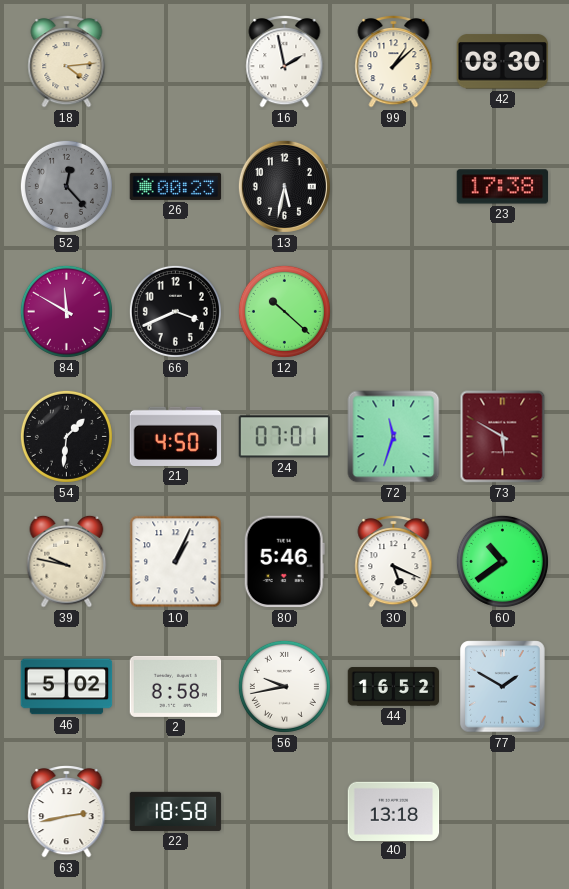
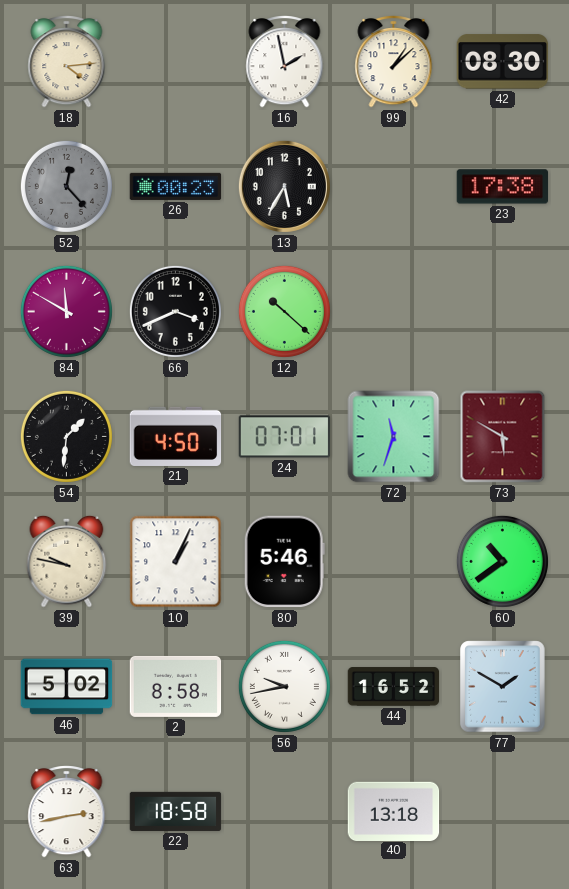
13: 5:32 -> 5:35
30: 5:19 -> none
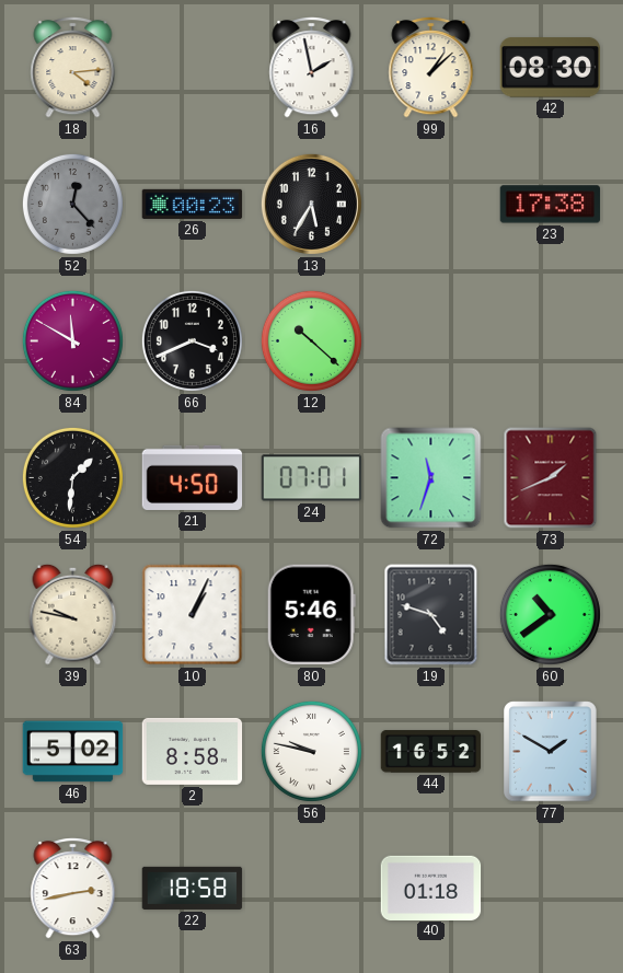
73: 5:50 -> 1:41
19: none -> 4:48
56: 9:43 -> 9:47
40: 13:18 -> 01:18
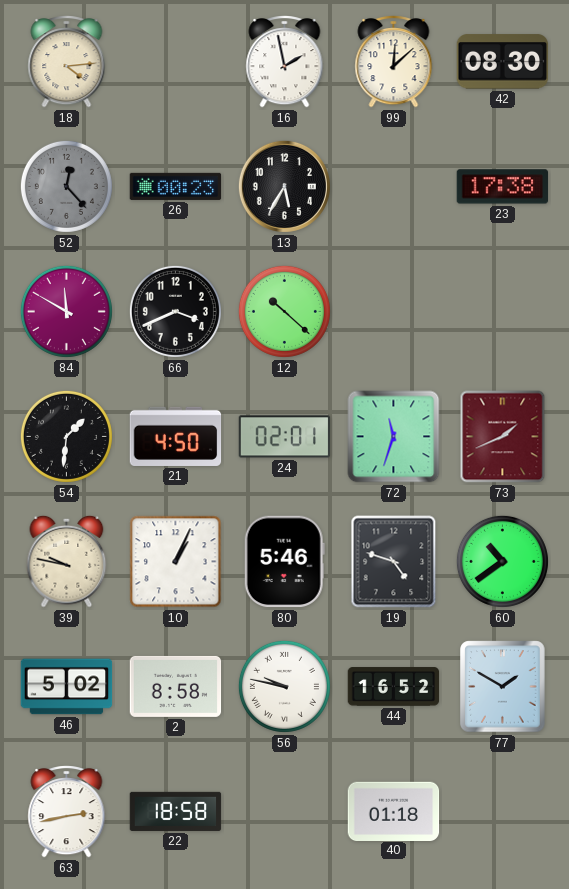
99: 1:08 -> 12:08
24: 07:01 -> 02:01
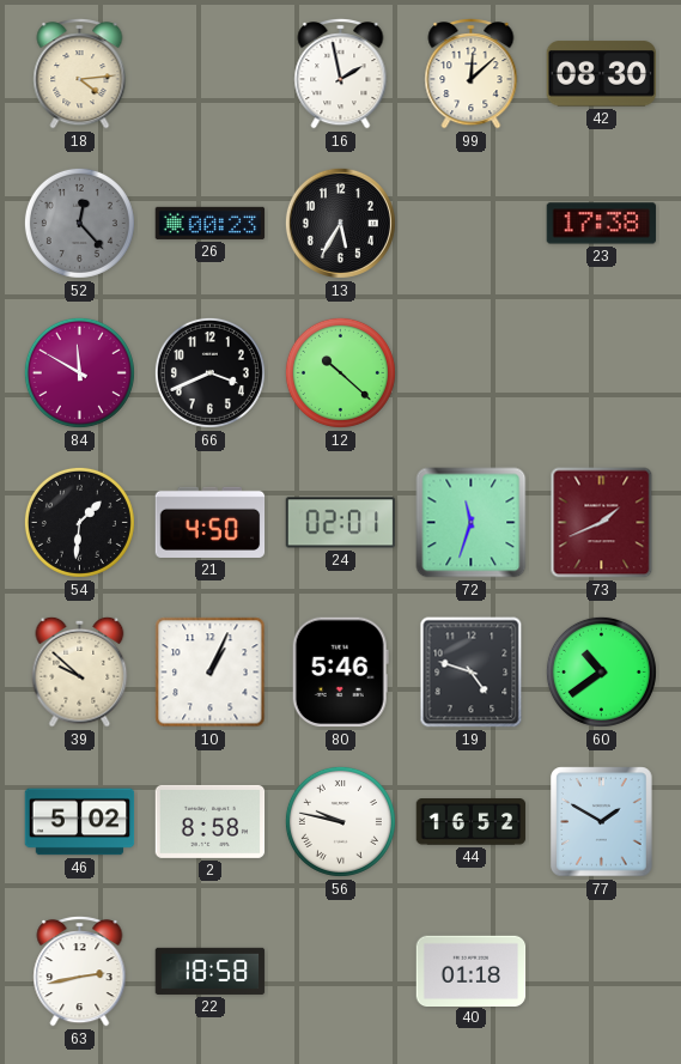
39: 9:47 -> 9:52
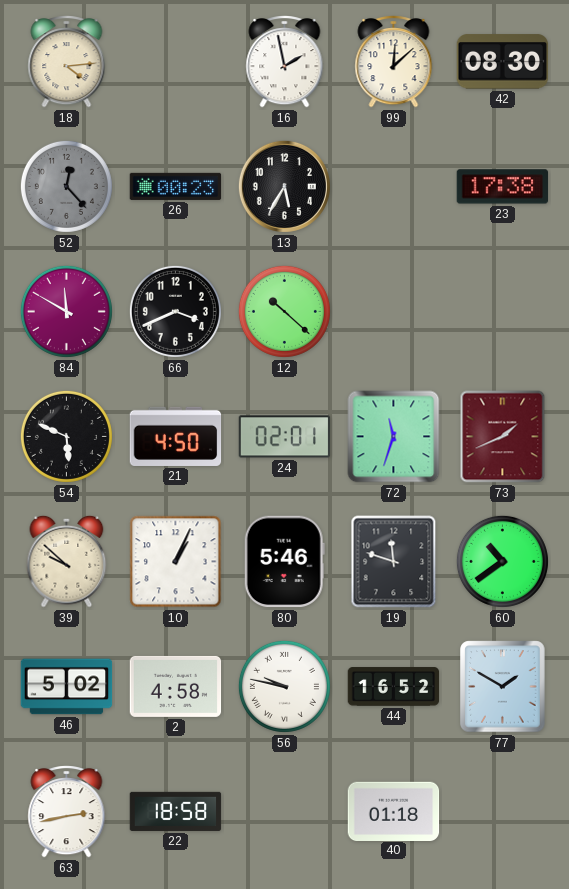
54: 1:31 -> 5:49
19: 4:48 -> 11:48
2: 8:58 -> 4:58
